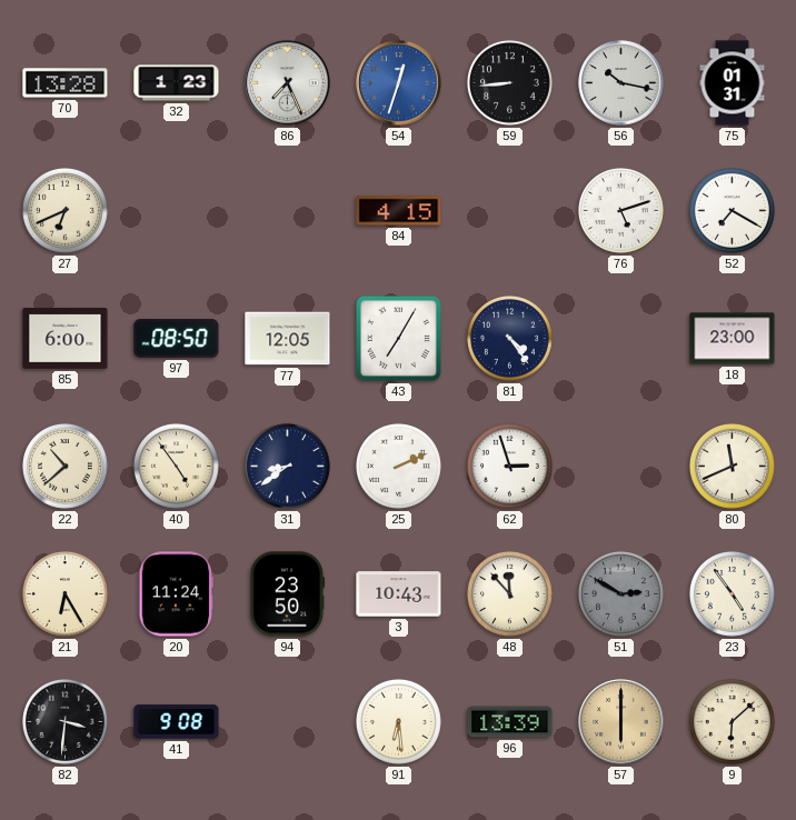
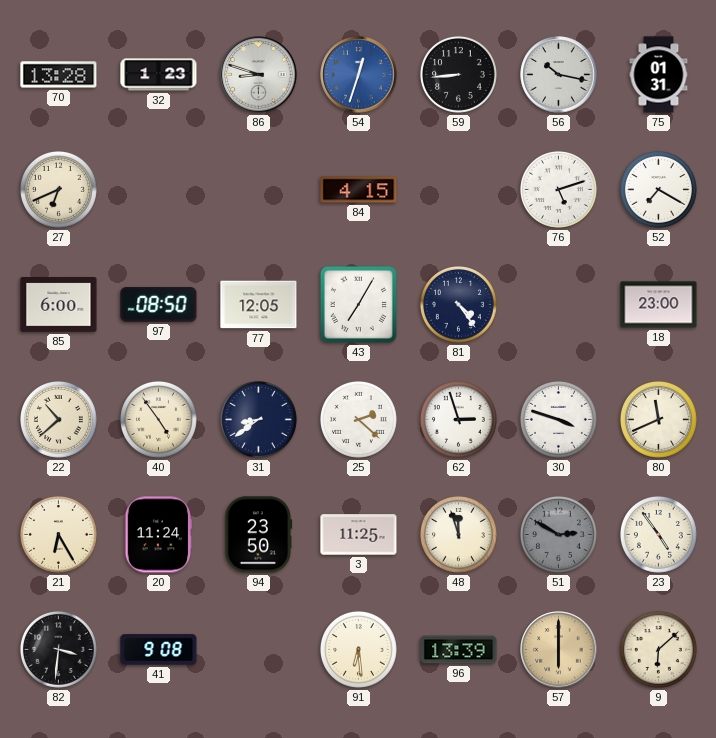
86: 7:26 -> 8:48
25: 2:11 -> 2:22
30: none -> 3:48
3: 10:43 -> 11:25
48: 11:53 -> 11:57
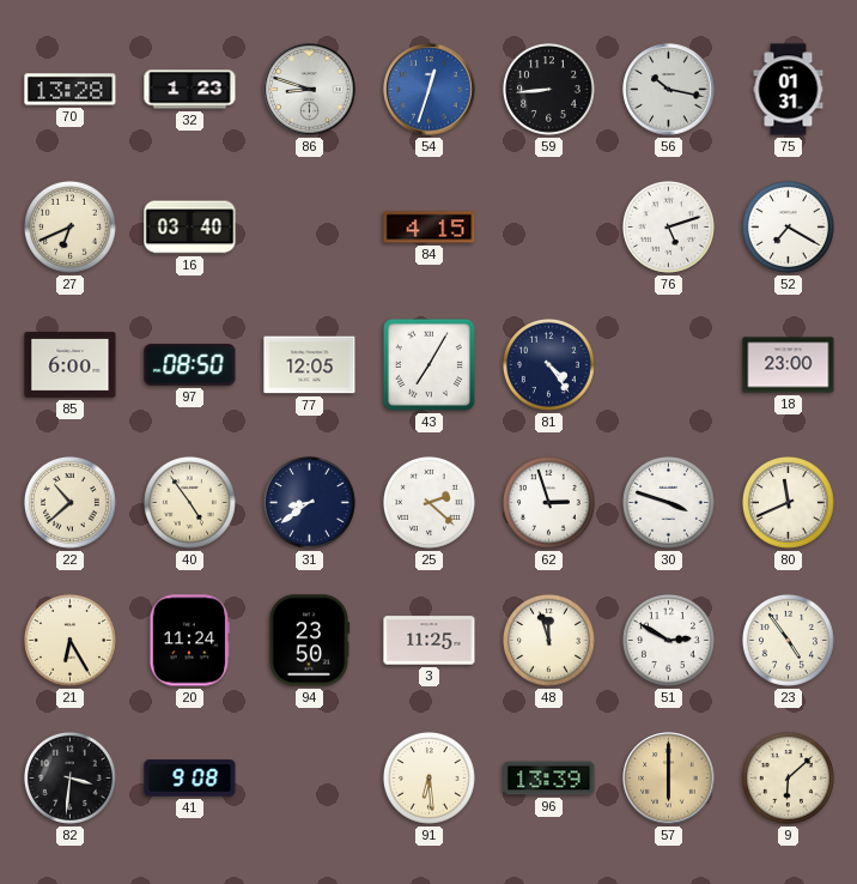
16: none -> 03:40
51 dial: grey -> white
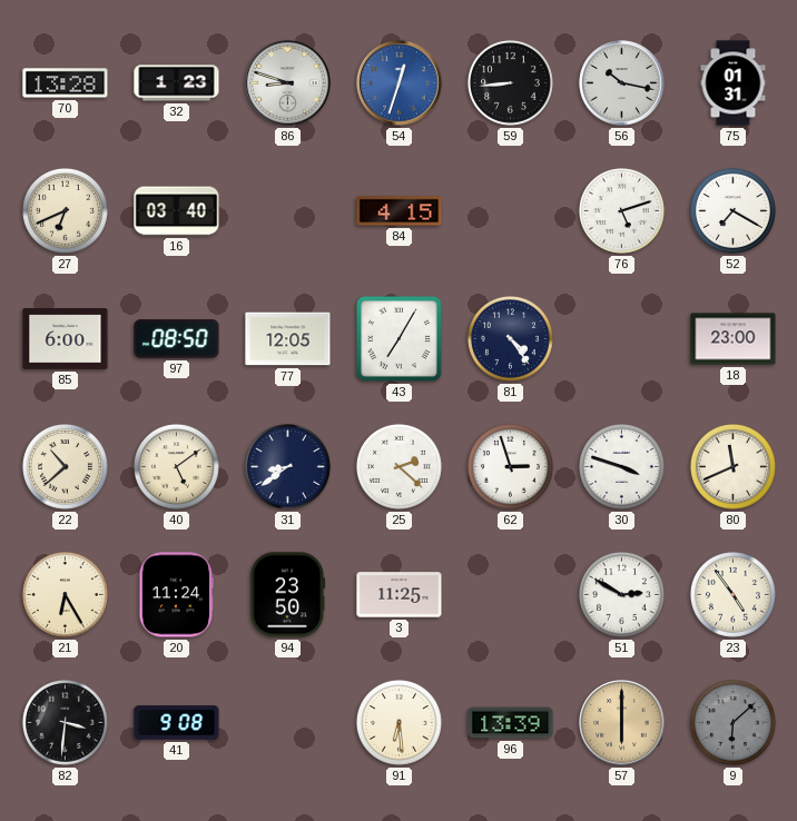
40: 4:54 -> 5:09
48: 11:57 -> none
9 dial: cream -> grey
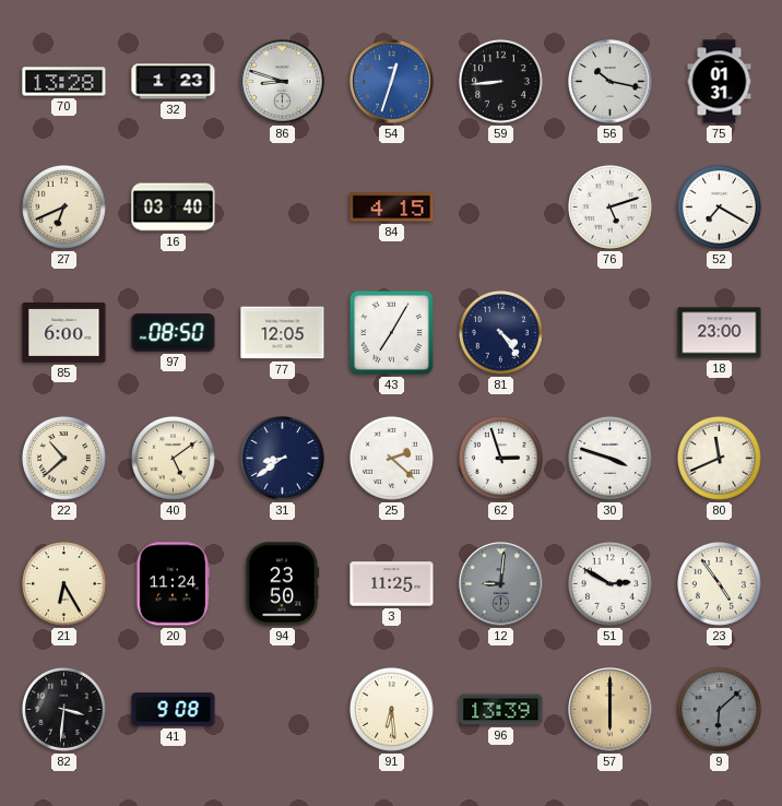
12: none -> 9:01
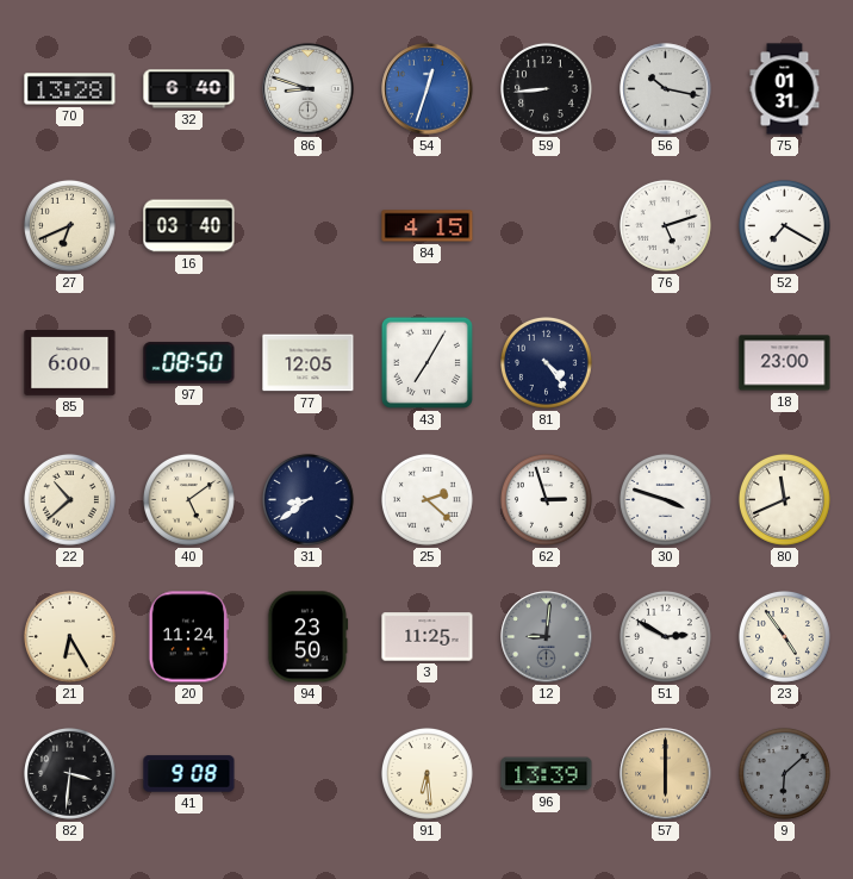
32: 1:23 -> 6:40
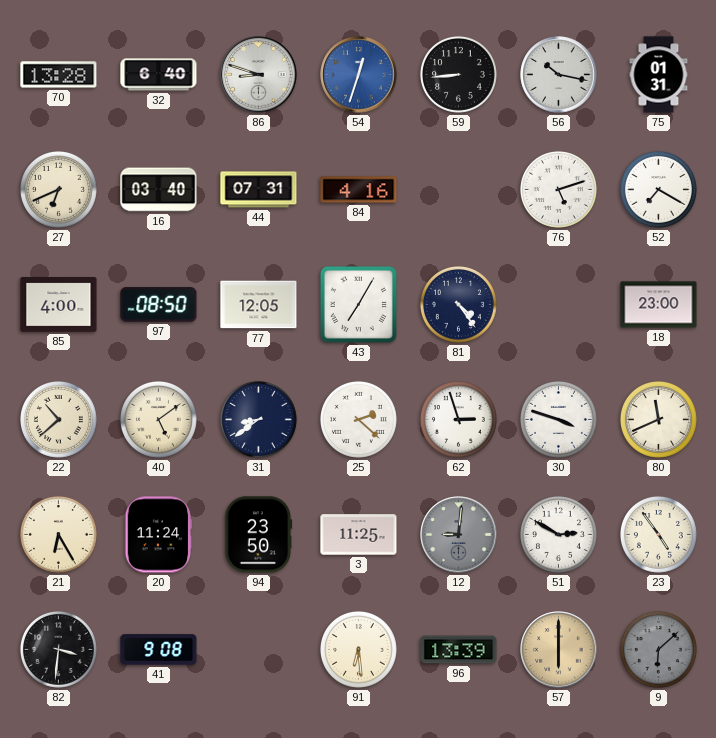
44: none -> 07:31
84: 4:15 -> 4:16
85: 6:00 -> 4:00
